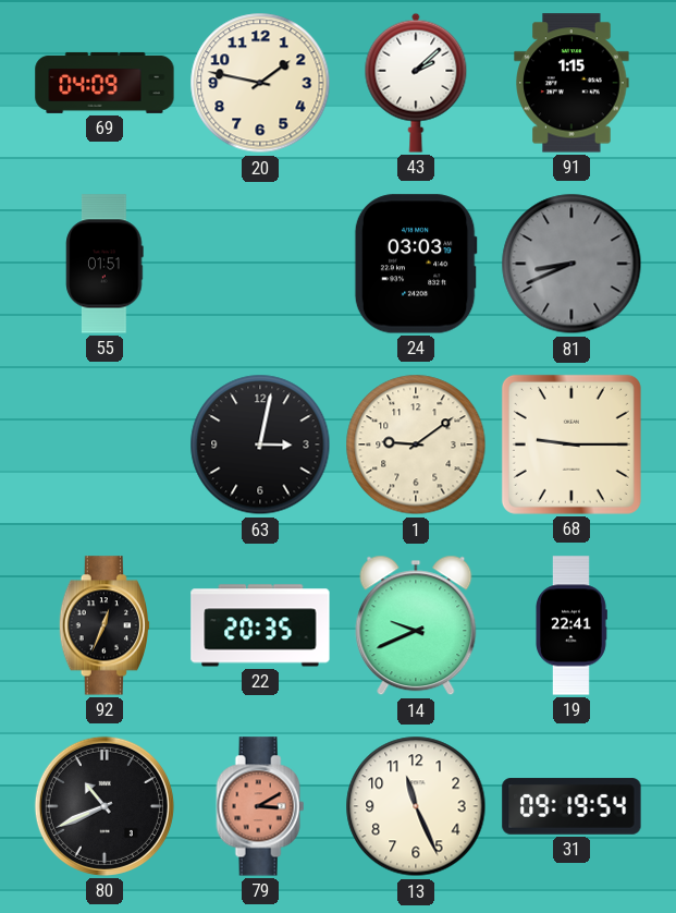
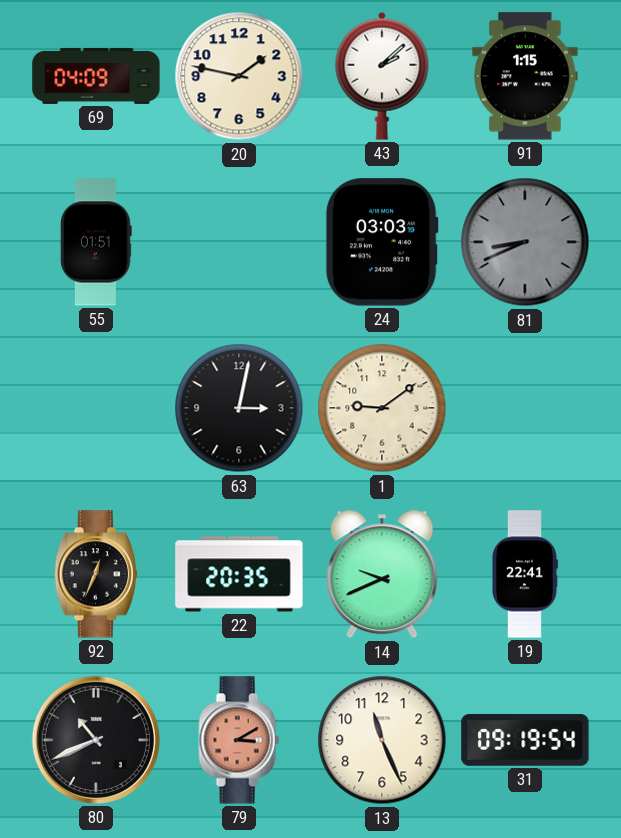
68: 9:15 -> none
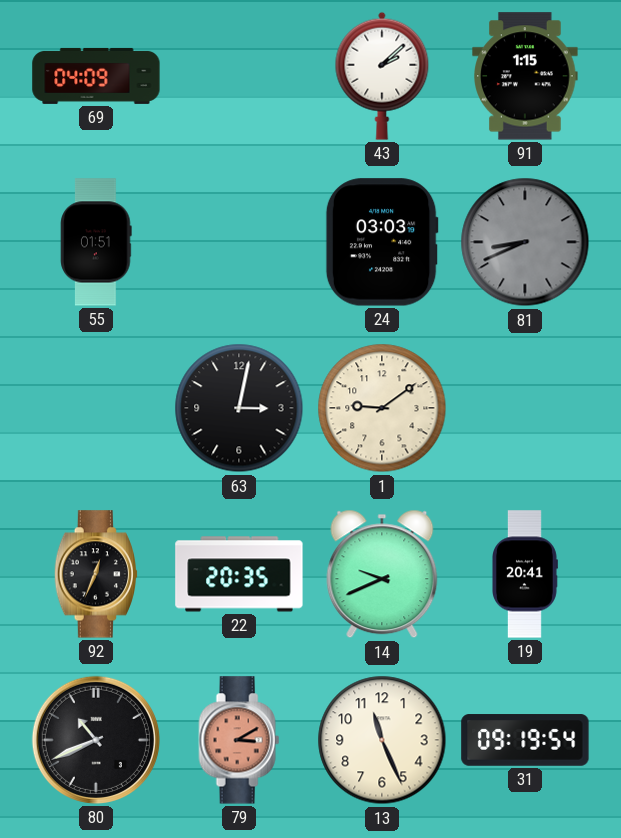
20: 1:47 -> none
19: 22:41 -> 20:41
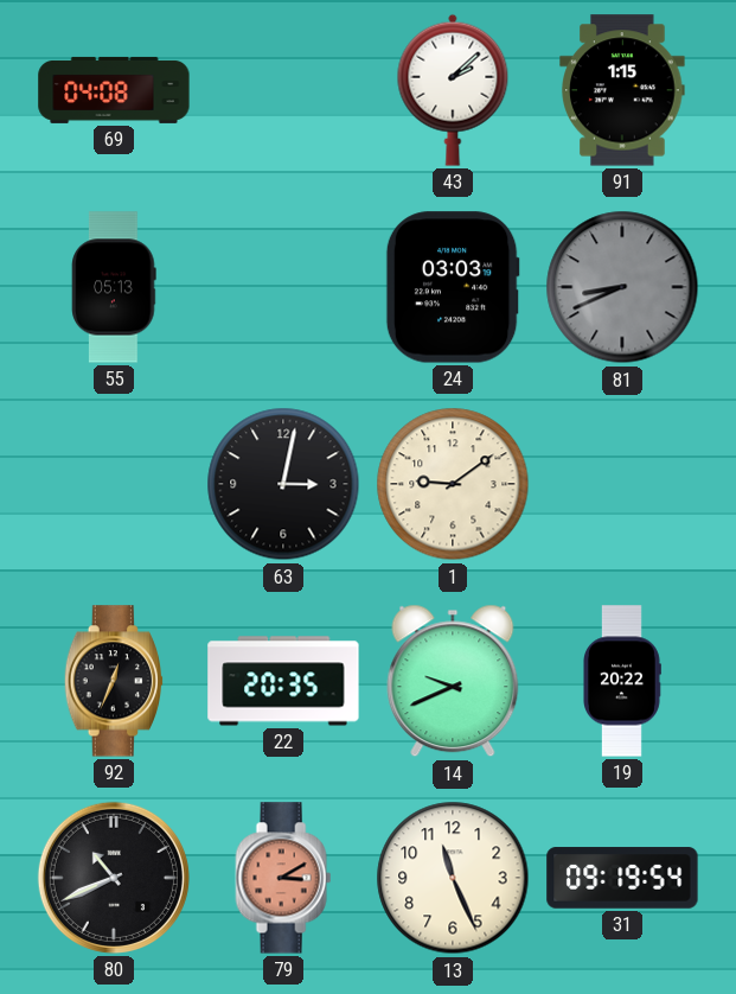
69: 04:09 -> 04:08
55: 01:51 -> 05:13
19: 20:41 -> 20:22
